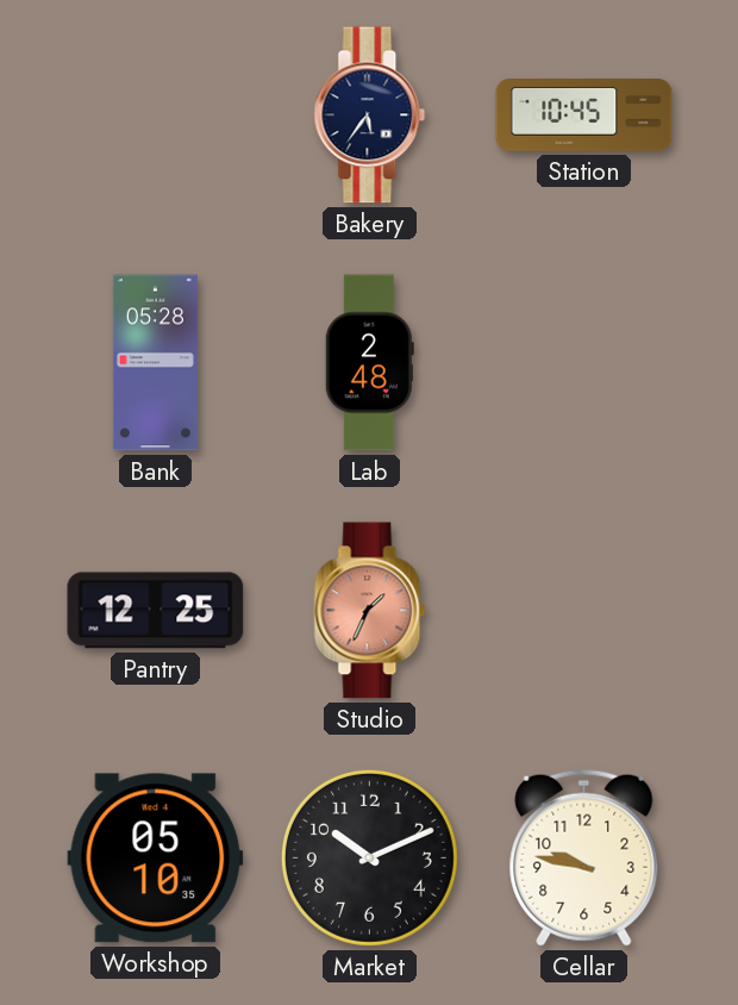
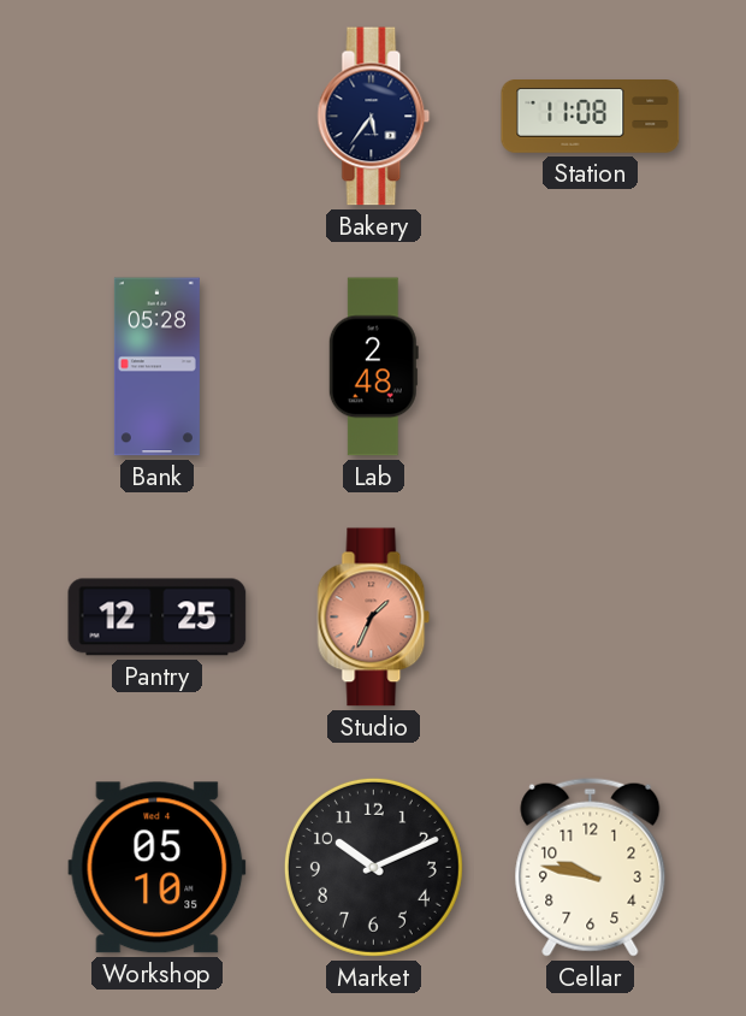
Station: 10:45 -> 11:08
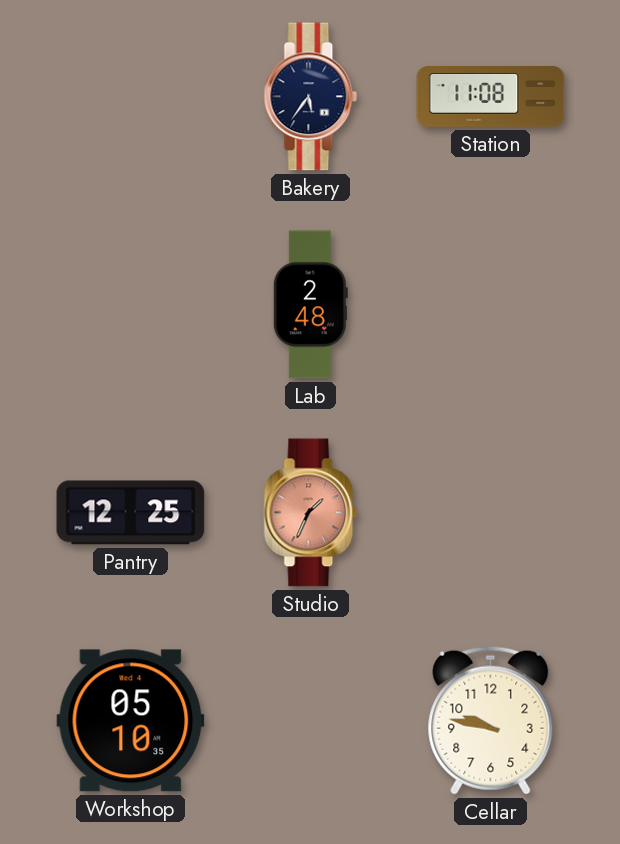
Bank: 05:28 -> none
Market: 10:11 -> none
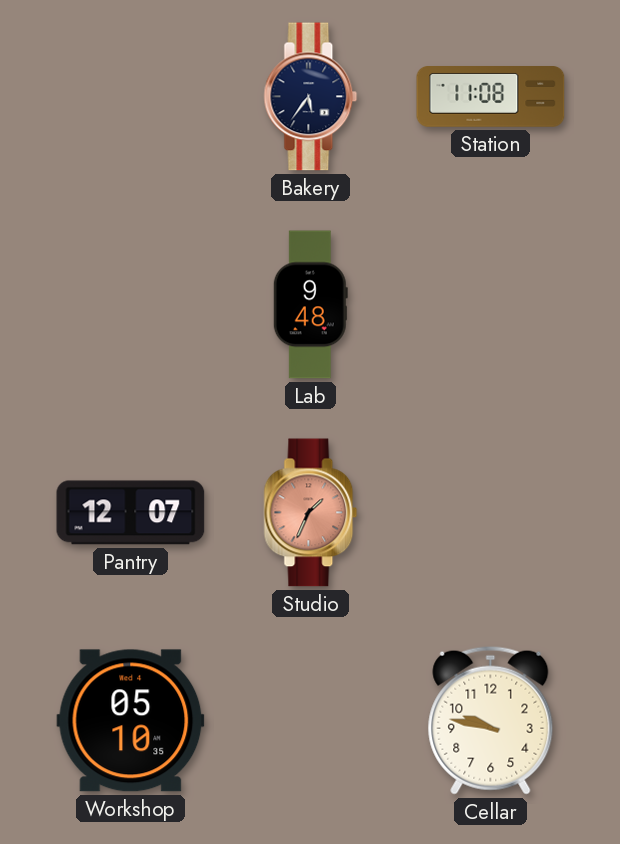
Lab: 2:48 -> 9:48
Pantry: 12:25 -> 12:07
